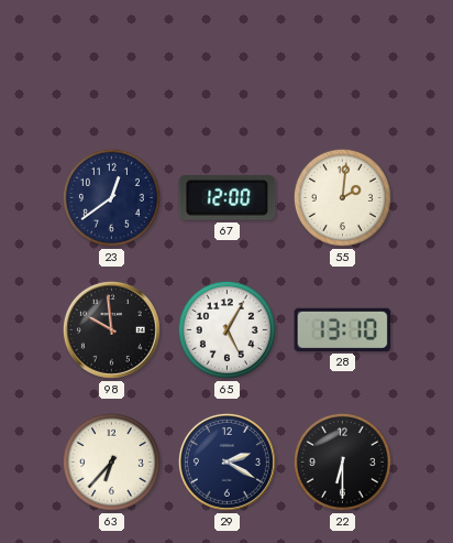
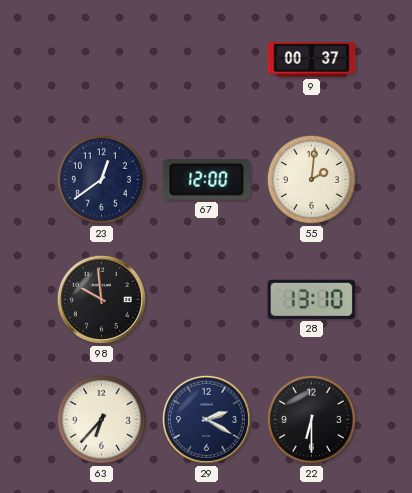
9: none -> 00:37
65: 5:05 -> none
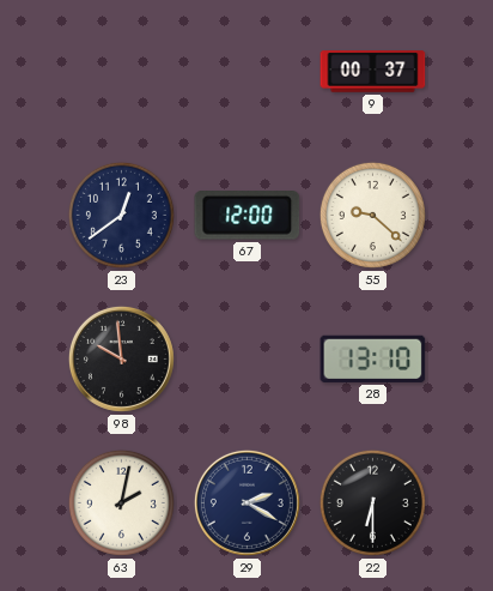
55: 2:01 -> 9:22
63: 6:37 -> 2:02
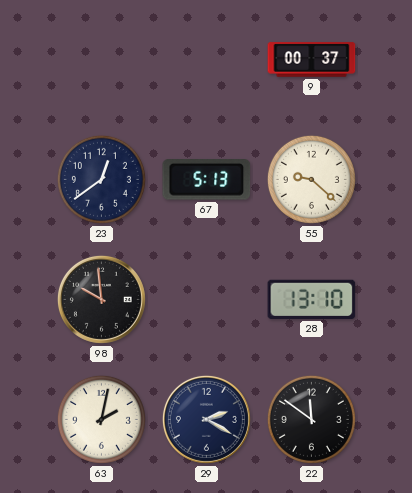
67: 12:00 -> 5:13
22: 6:30 -> 11:51
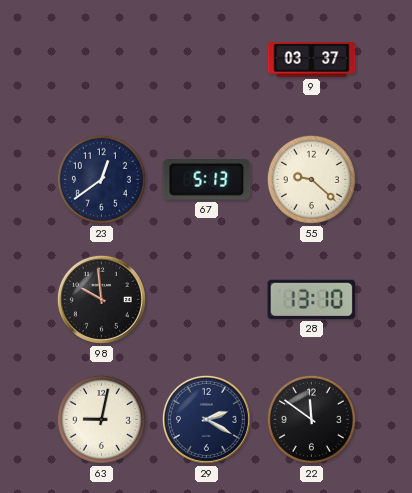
9: 00:37 -> 03:37
63: 2:02 -> 9:02
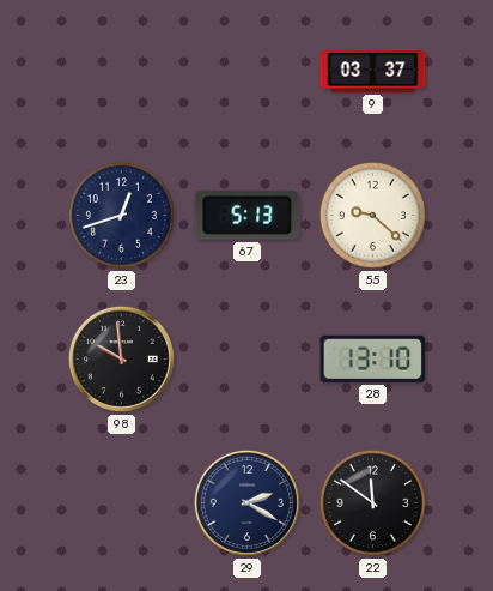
23: 12:39 -> 12:42
63: 9:02 -> none
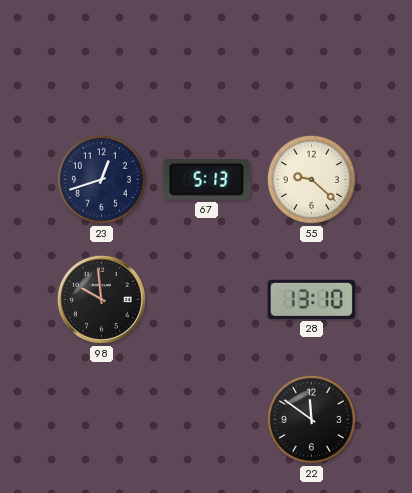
9: 03:37 -> none
29: 2:20 -> none
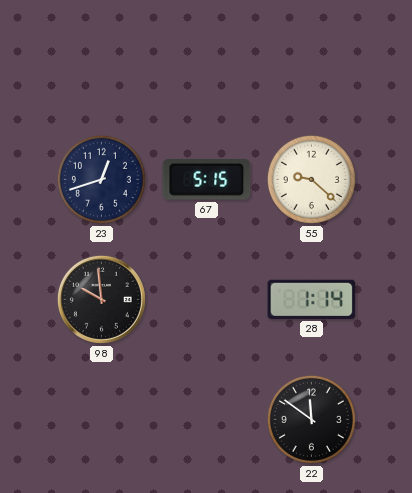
67: 5:13 -> 5:15
28: 13:10 -> 1:14
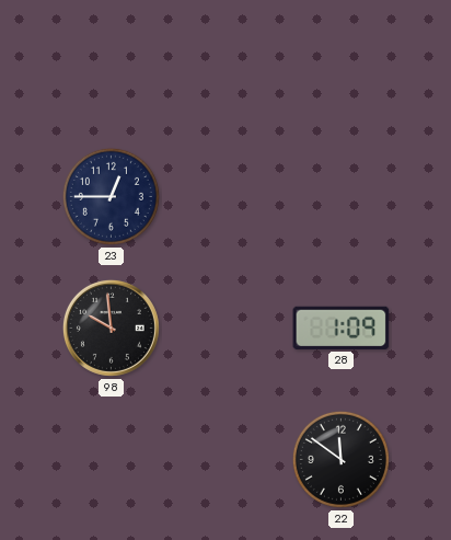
23: 12:42 -> 12:45
67: 5:15 -> none
55: 9:22 -> none
28: 1:14 -> 1:09
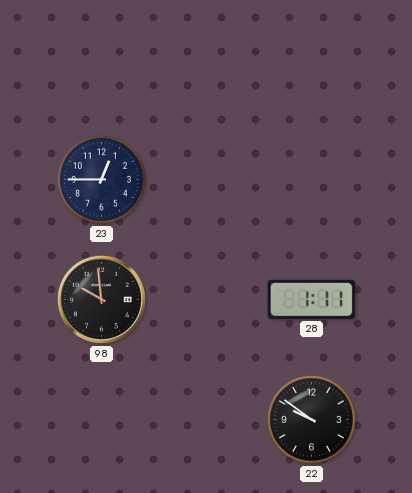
28: 1:09 -> 1:11
22: 11:51 -> 9:51
